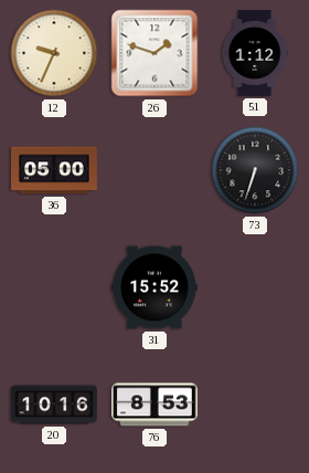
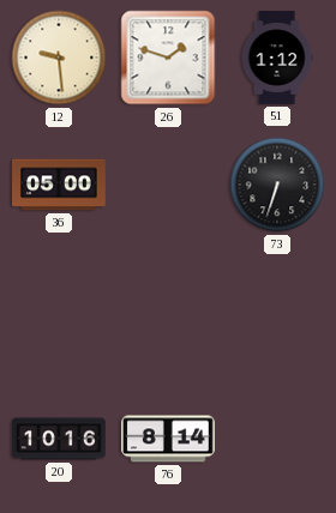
12: 9:34 -> 9:29
31: 15:52 -> none
76: 8:53 -> 8:14
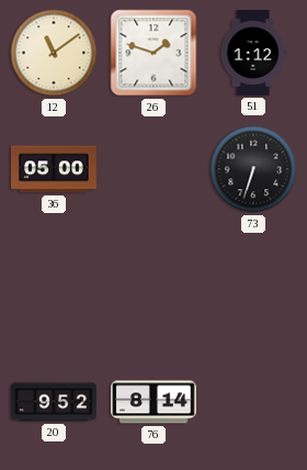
12: 9:29 -> 11:09
20: 10:16 -> 9:52
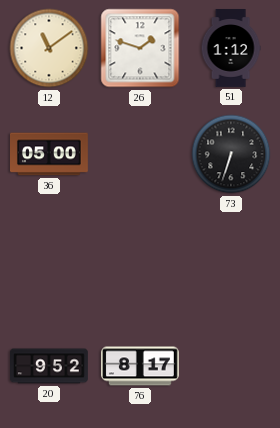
76: 8:14 -> 8:17
